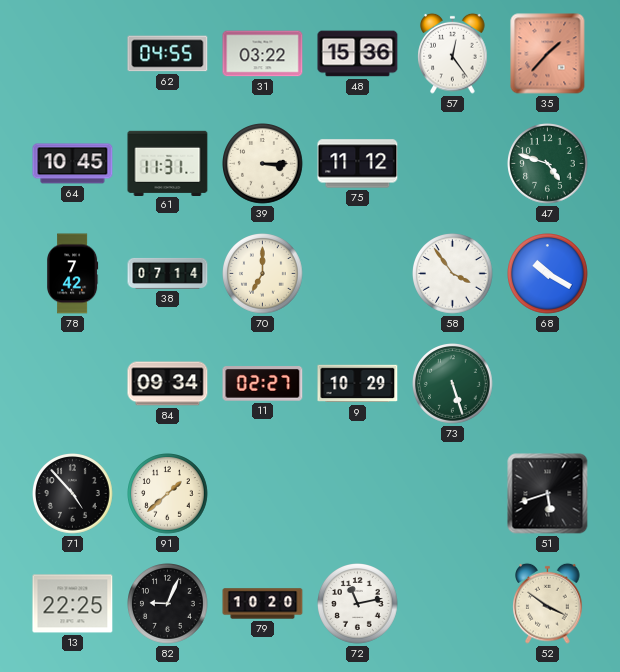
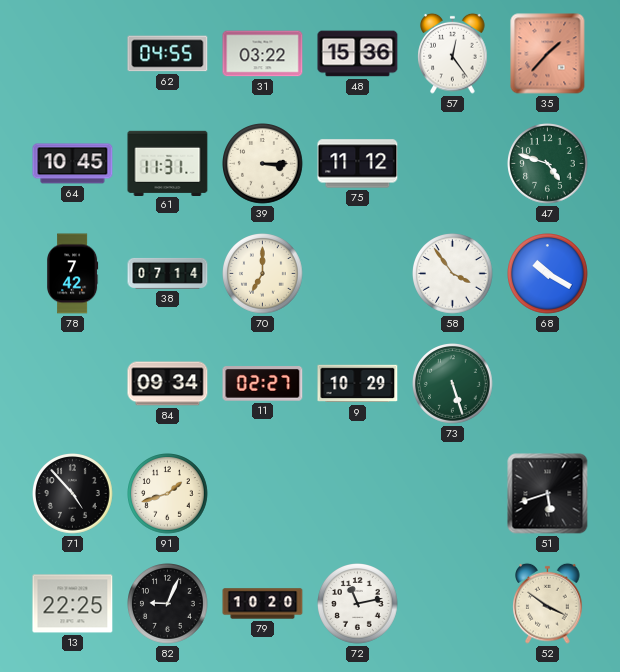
91: 1:38 -> 1:42
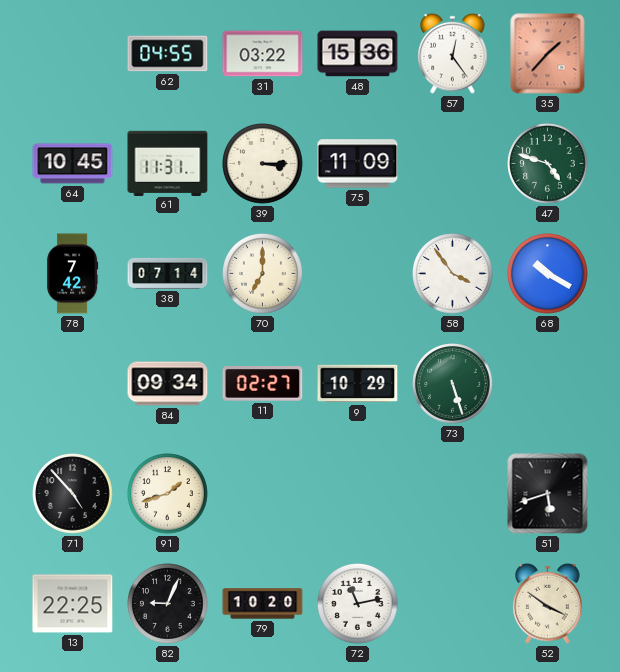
75: 11:12 -> 11:09
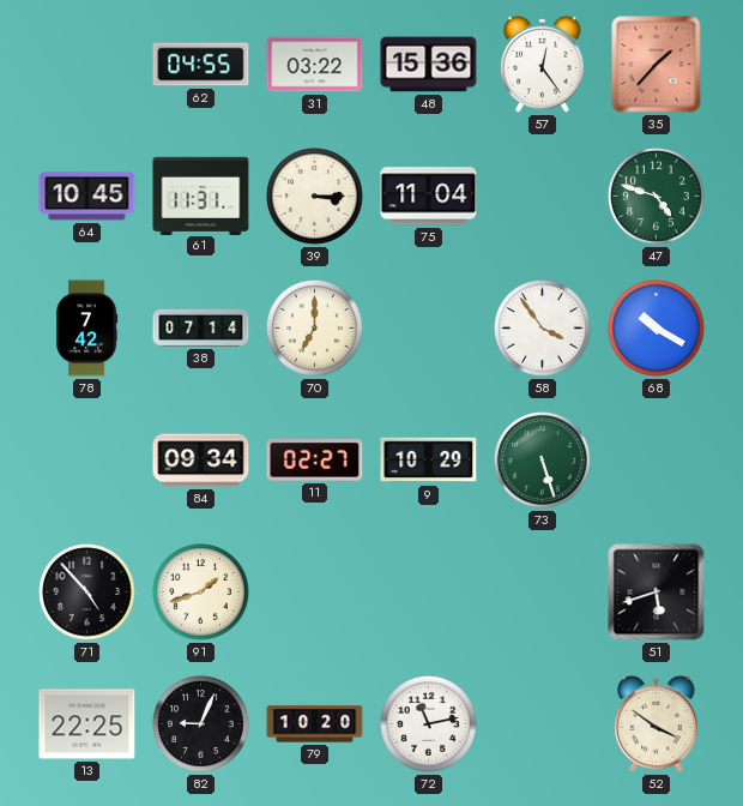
75: 11:09 -> 11:04
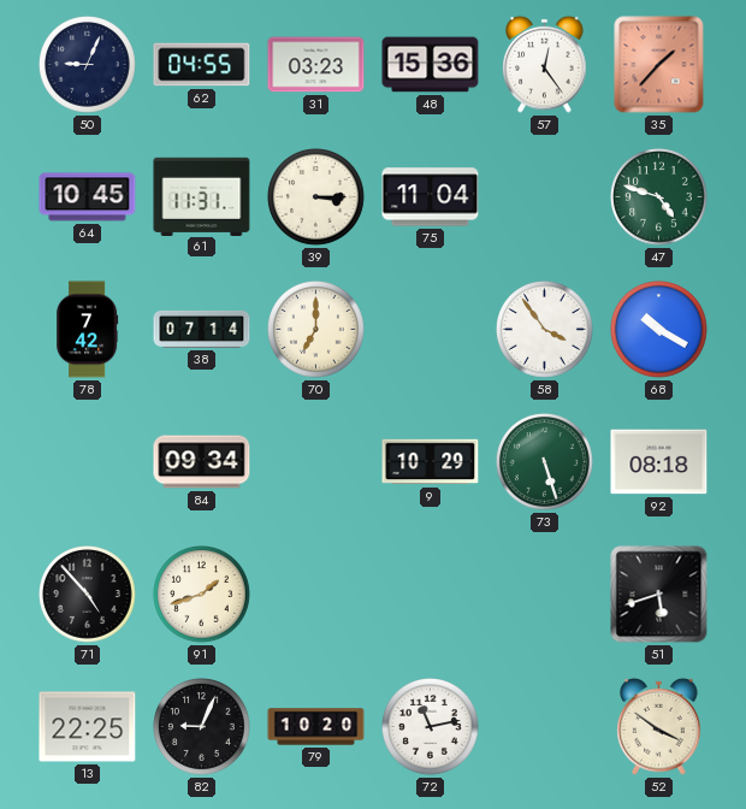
50: none -> 9:04
31: 03:22 -> 03:23
11: 02:27 -> none
92: none -> 08:18
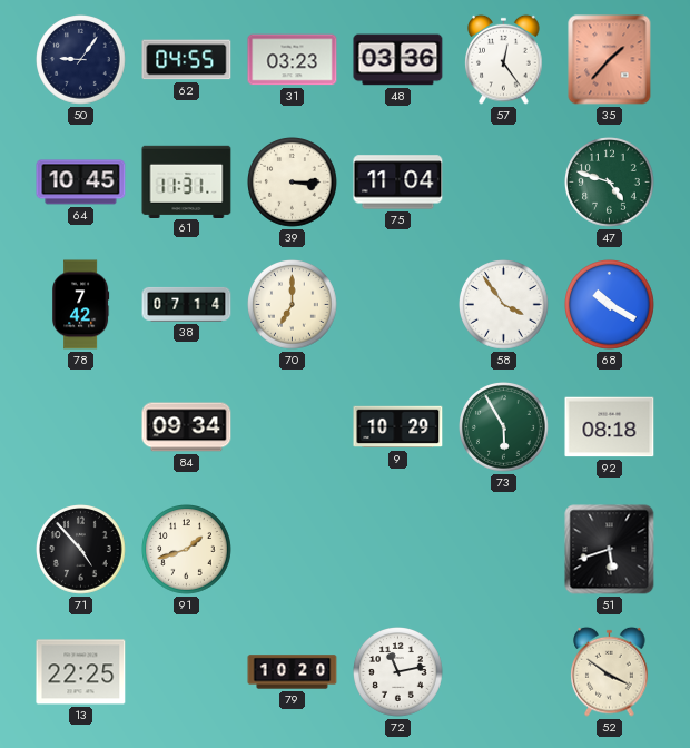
50: 9:04 -> 9:06
48: 15:36 -> 03:36
73: 5:27 -> 5:55
82: 9:04 -> none
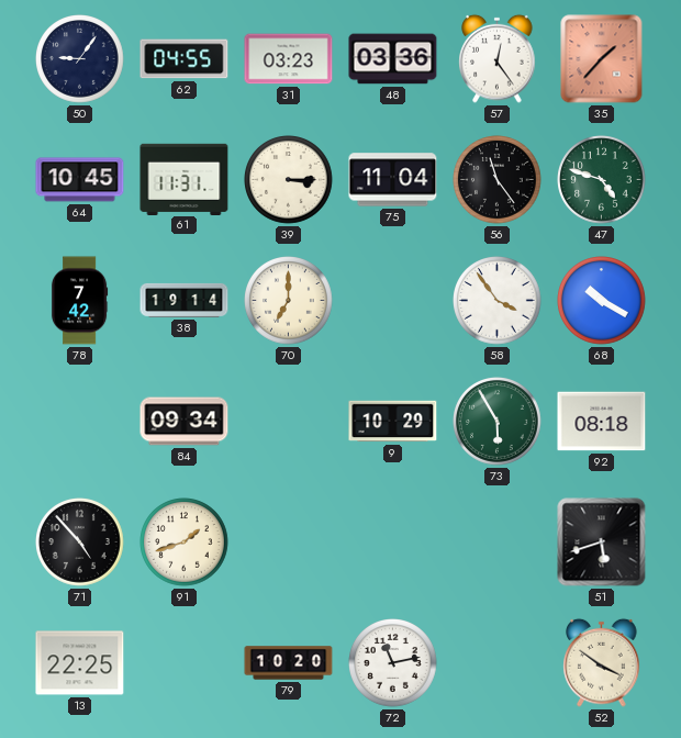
56: none -> 11:24
38: 07:14 -> 19:14
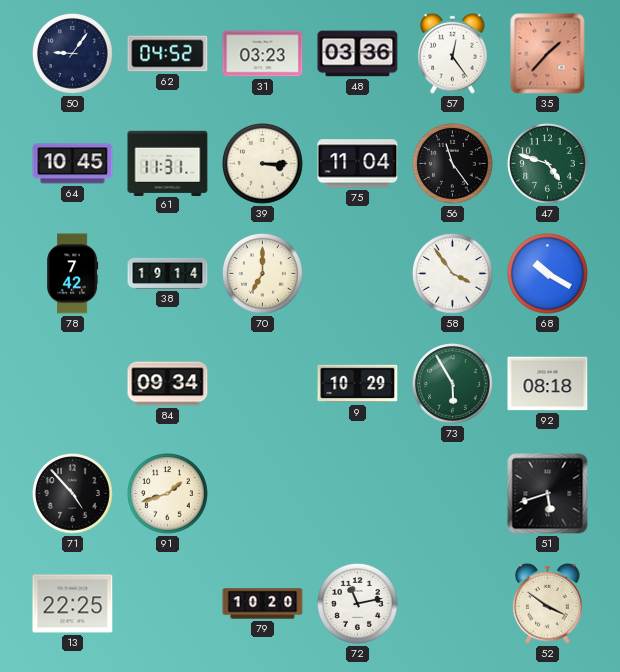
62: 04:55 -> 04:52
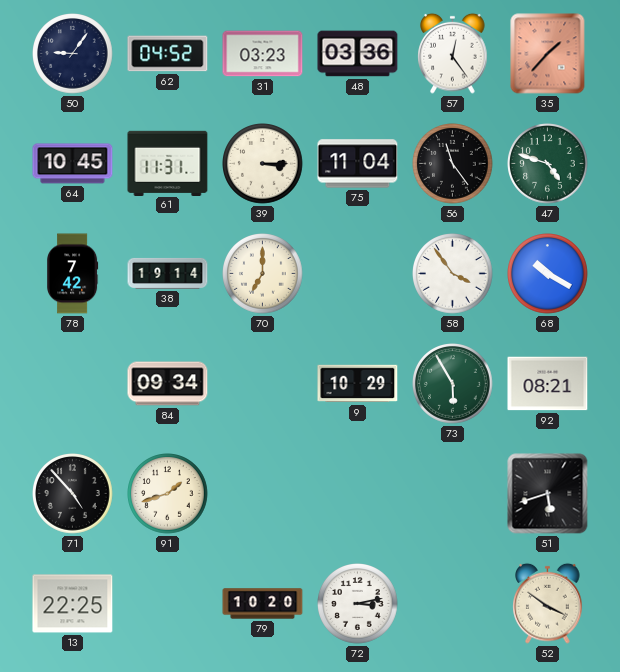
92: 08:18 -> 08:21
72: 11:13 -> 3:13
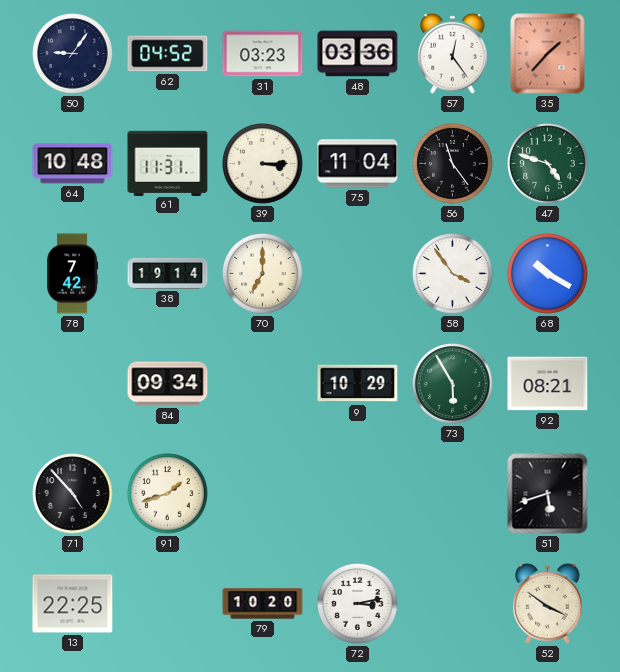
64: 10:45 -> 10:48
